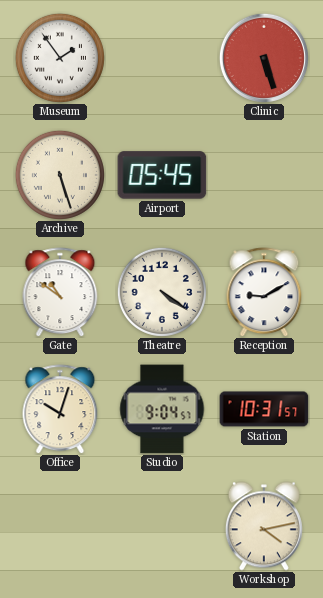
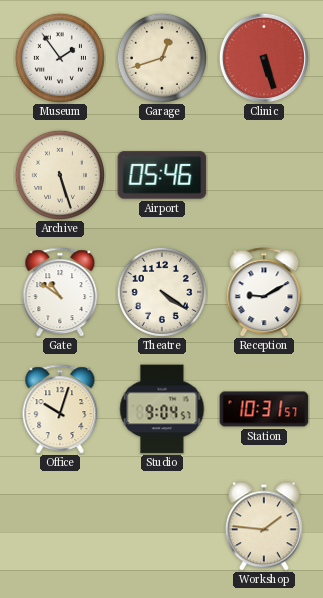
Garage: none -> 12:42
Airport: 05:45 -> 05:46
Workshop: 4:13 -> 1:46
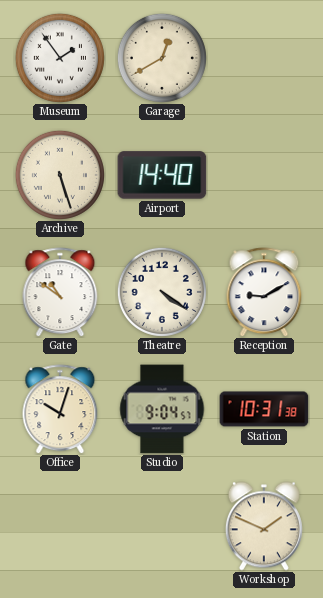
Garage: 12:42 -> 12:40
Clinic: 5:27 -> none
Airport: 05:46 -> 14:40
Station: 10:31:57 -> 10:31:38
Workshop: 1:46 -> 1:49
